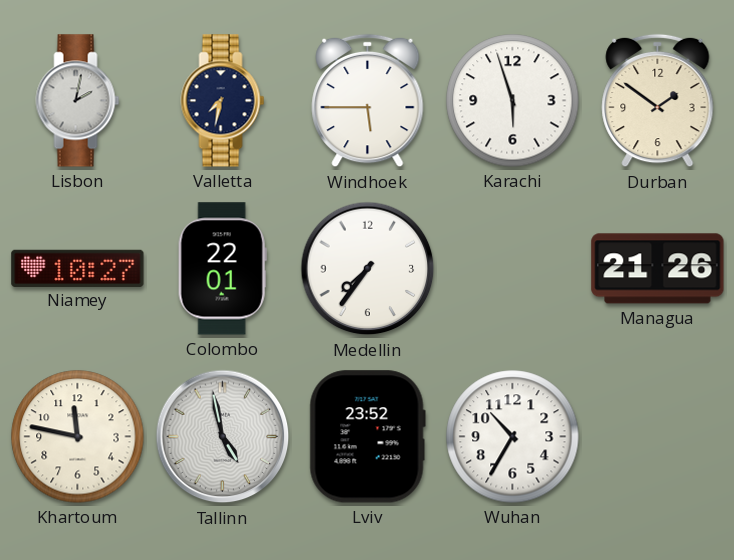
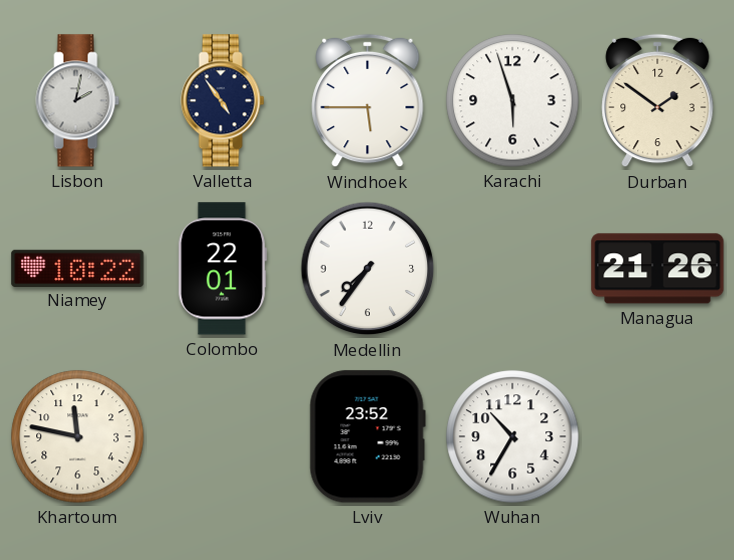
Valletta: 7:32 -> 4:54
Niamey: 10:27 -> 10:22
Tallinn: 4:58 -> none
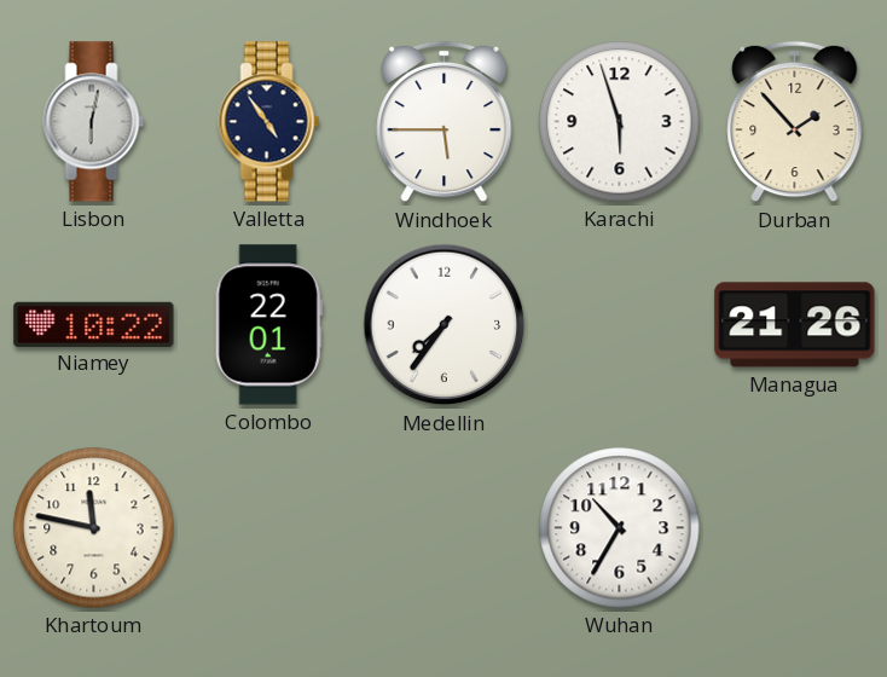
Lisbon: 2:02 -> 6:02
Durban: 1:51 -> 1:53
Lviv: 23:52 -> none
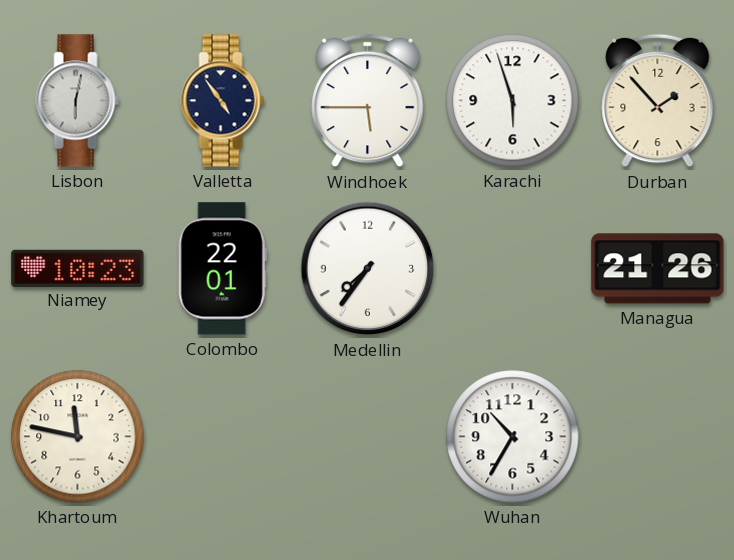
Niamey: 10:22 -> 10:23
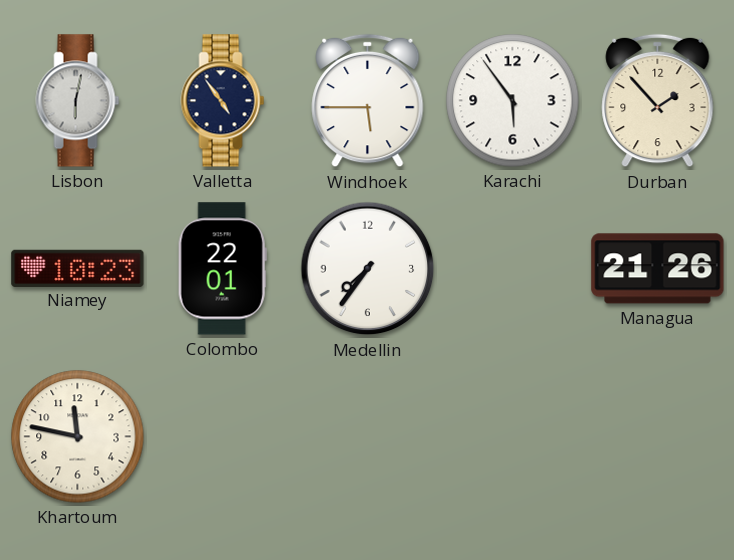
Karachi: 5:57 -> 5:54
Wuhan: 10:35 -> none
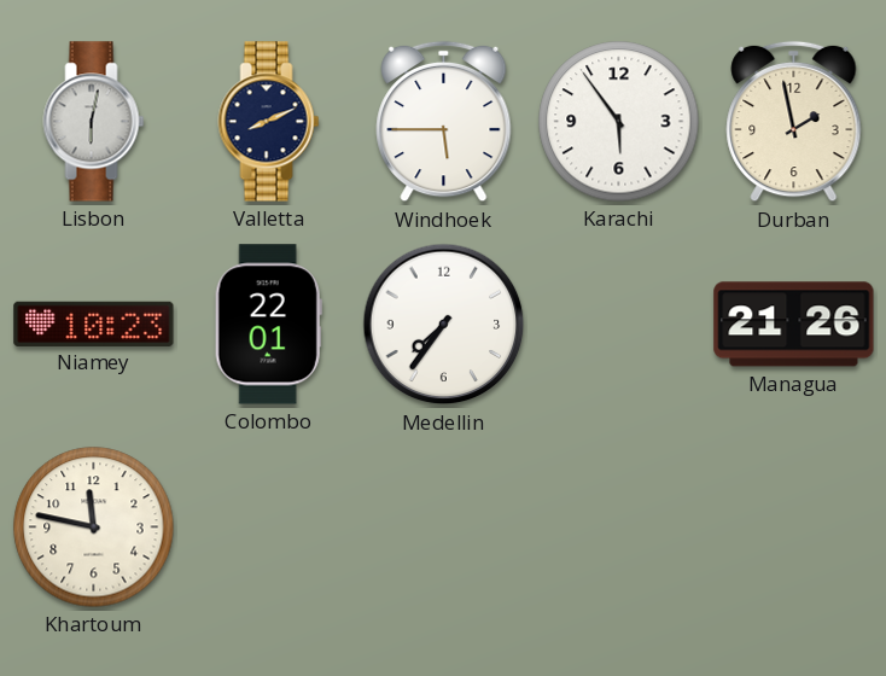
Valletta: 4:54 -> 8:11
Durban: 1:53 -> 1:58
